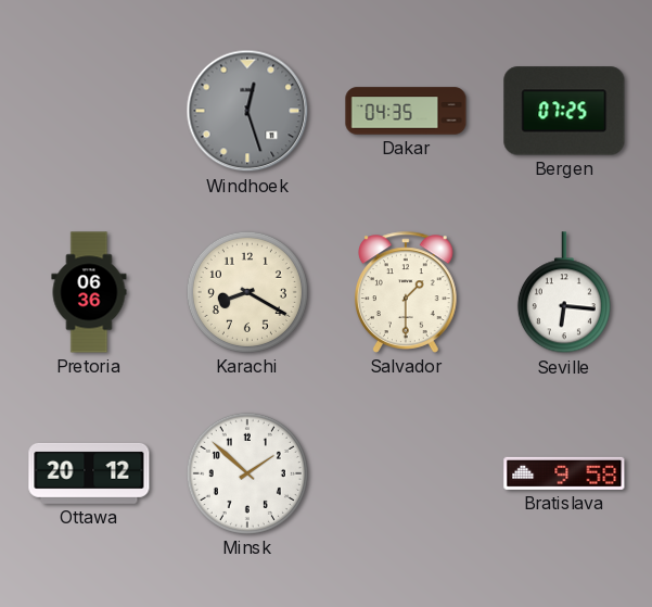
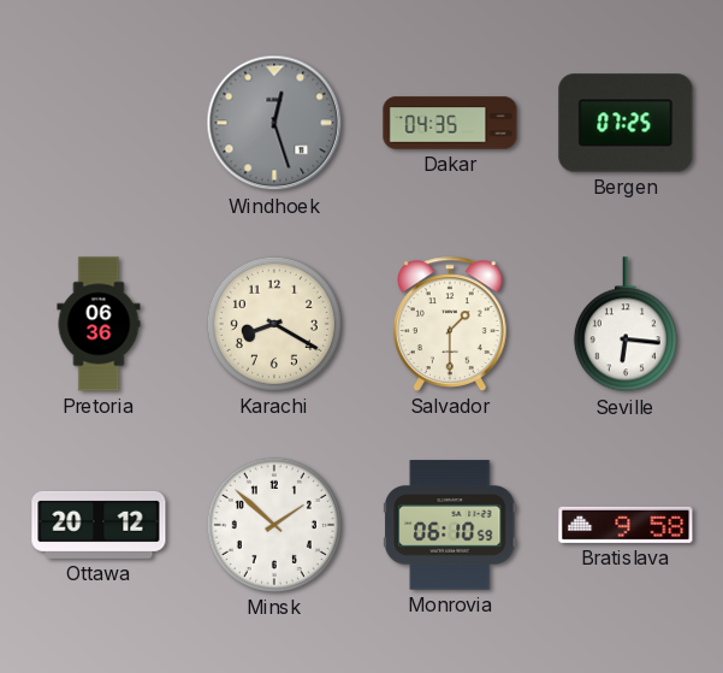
Monrovia: none -> 06:10
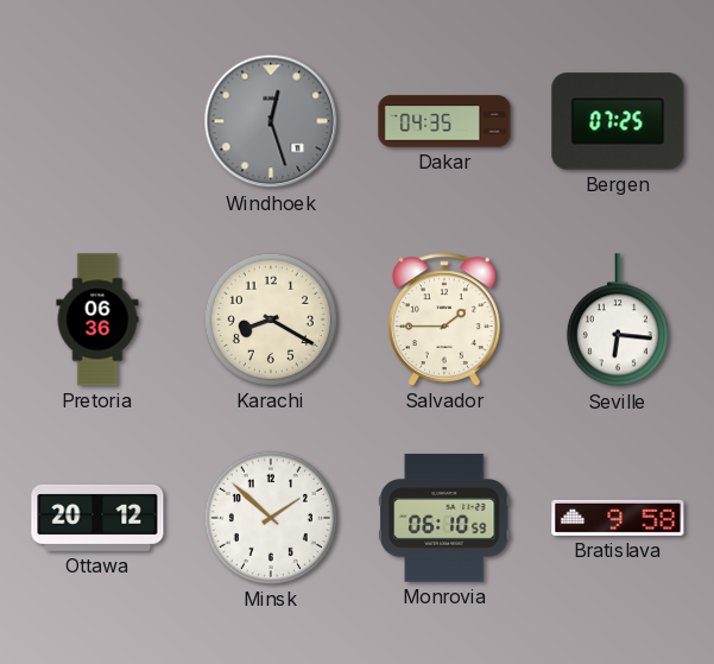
Salvador: 1:30 -> 1:45
